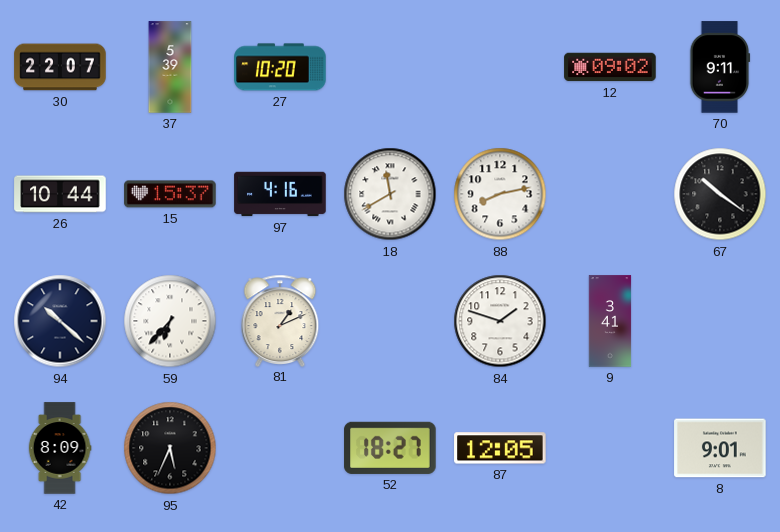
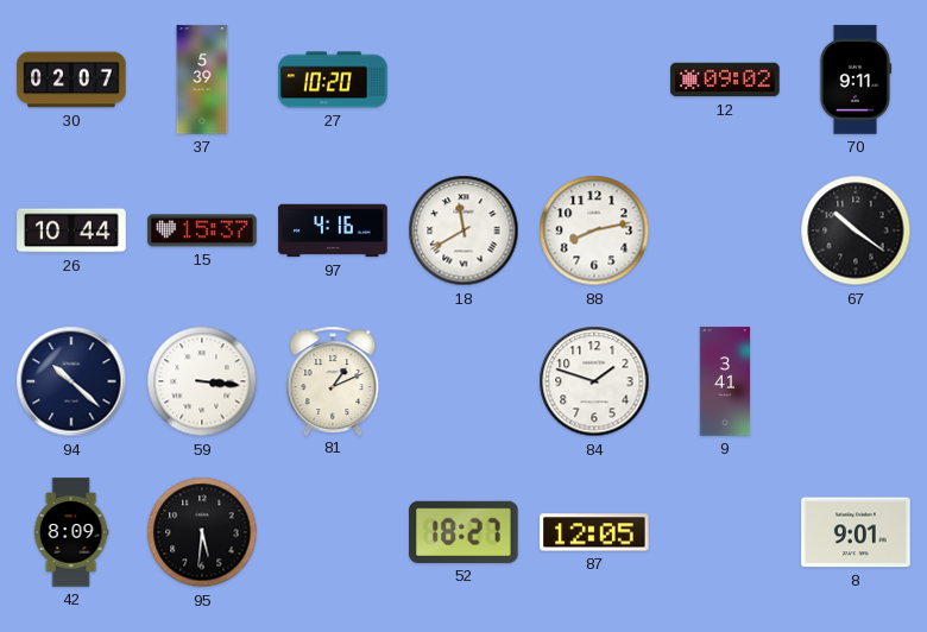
30: 22:07 -> 02:07
59: 6:37 -> 3:16
95: 5:34 -> 5:31
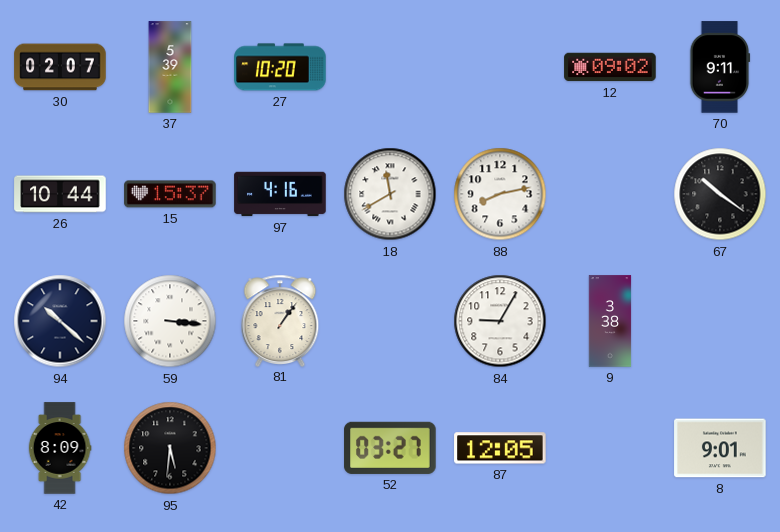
81: 1:11 -> 1:06
84: 1:48 -> 9:05
9: 3:41 -> 3:38
52: 18:27 -> 03:27
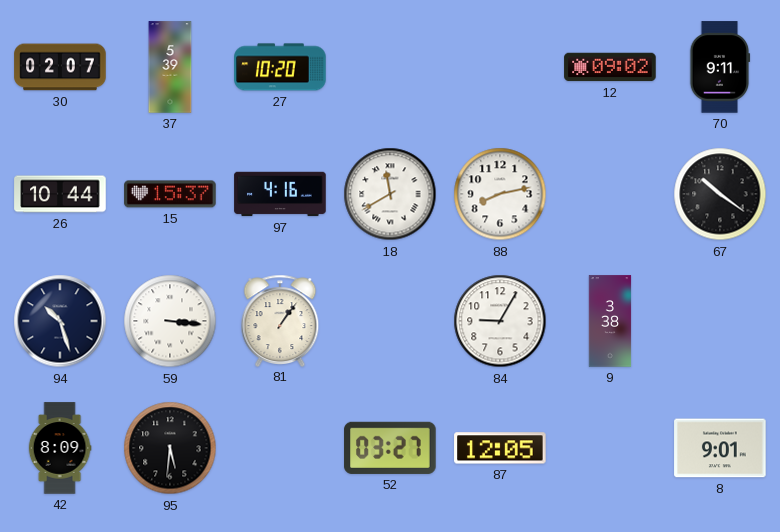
94: 10:22 -> 10:27
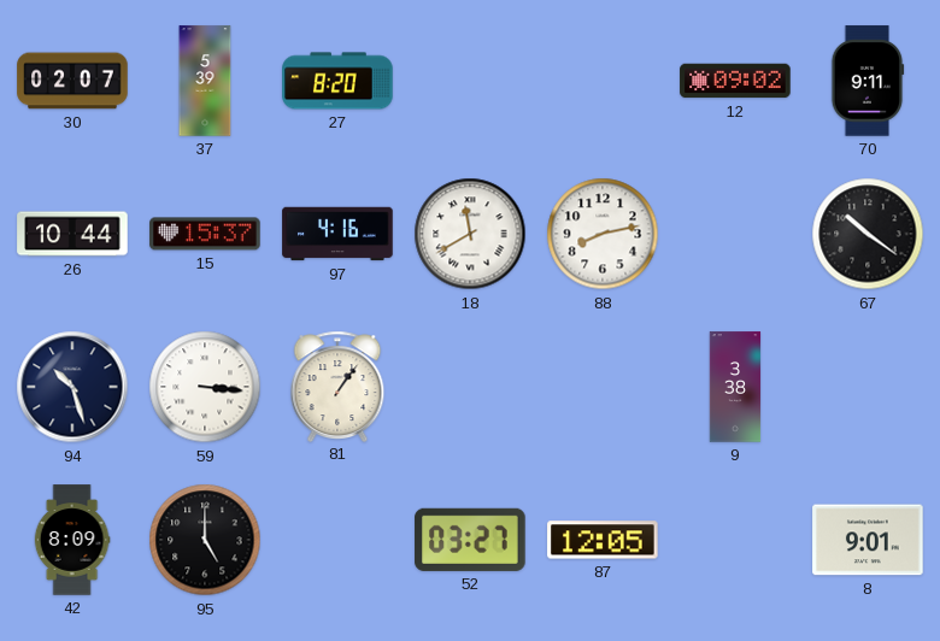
27: 10:20 -> 8:20
84: 9:05 -> none
95: 5:31 -> 5:00
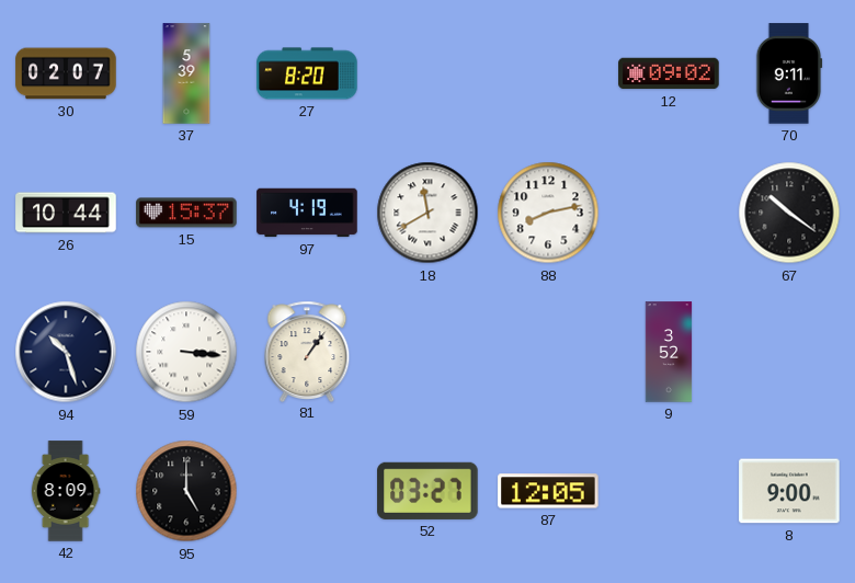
97: 4:16 -> 4:19
9: 3:38 -> 3:52
8: 9:01 -> 9:00
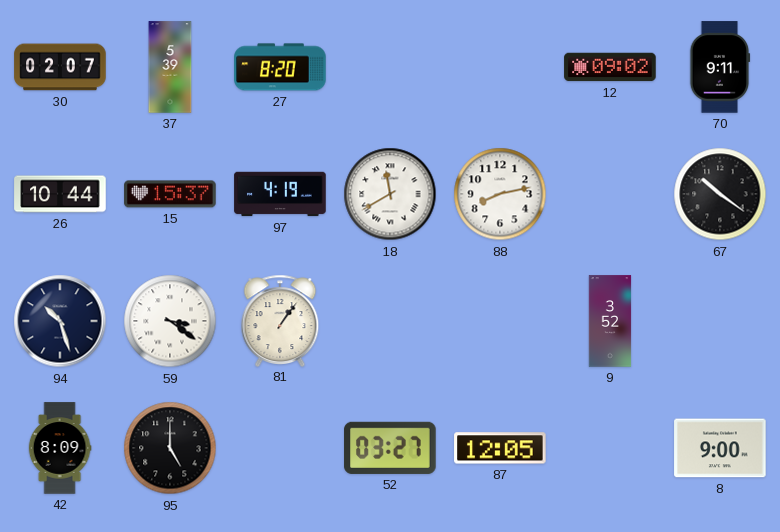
59: 3:16 -> 3:21
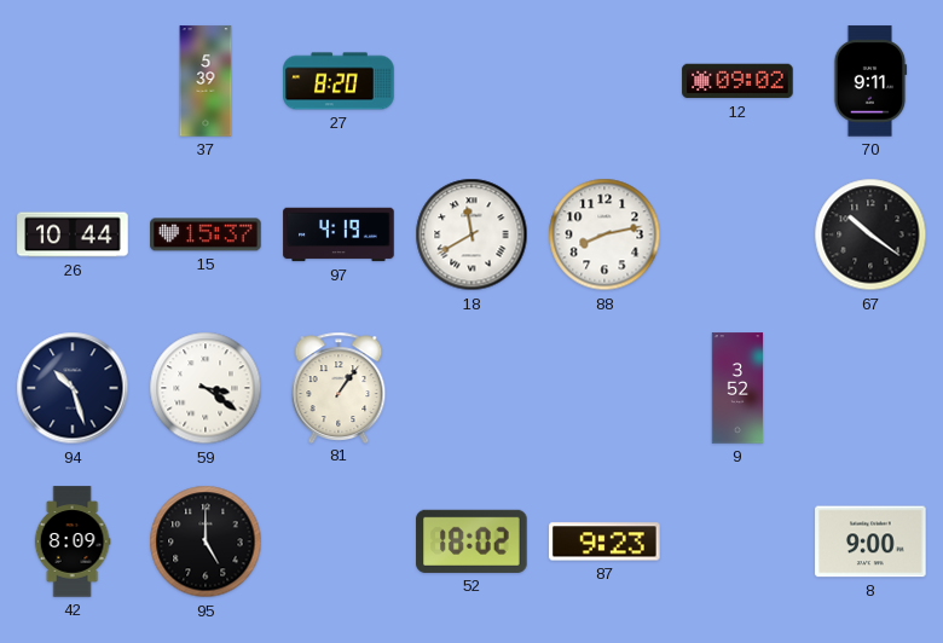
30: 02:07 -> none
52: 03:27 -> 18:02
87: 12:05 -> 9:23
